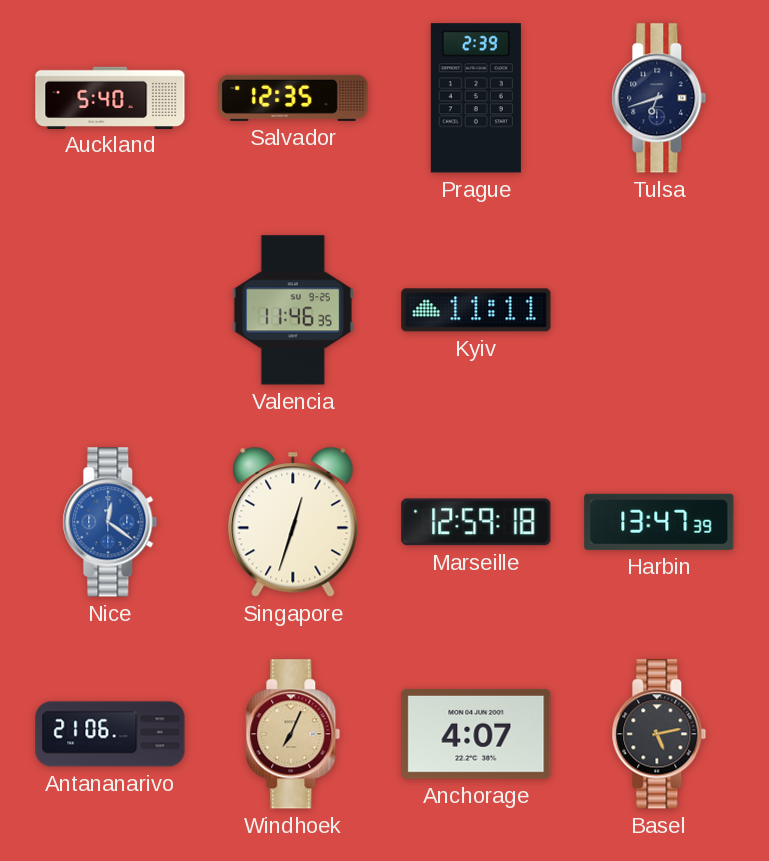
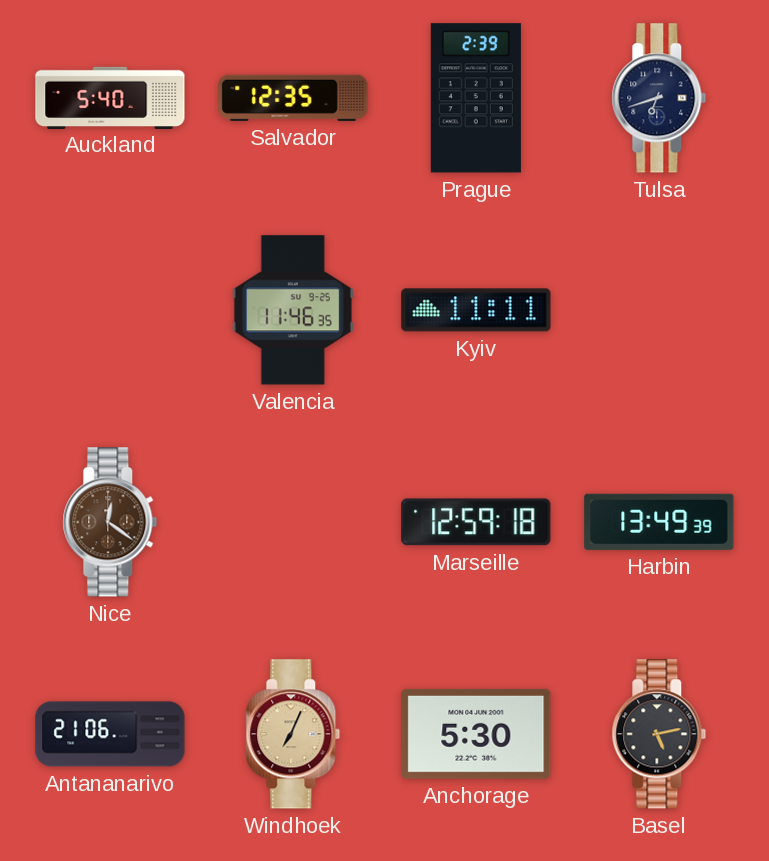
Nice dial: blue -> brown
Singapore: 12:33 -> none
Harbin: 13:47 -> 13:49
Anchorage: 4:07 -> 5:30
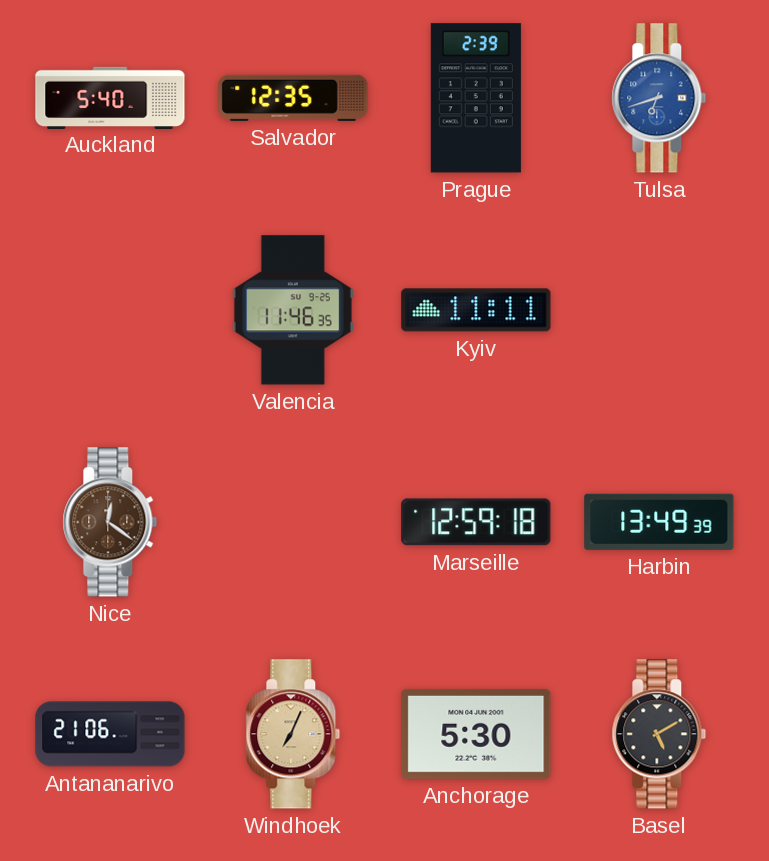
Tulsa dial: navy -> blue
Basel: 5:13 -> 5:10
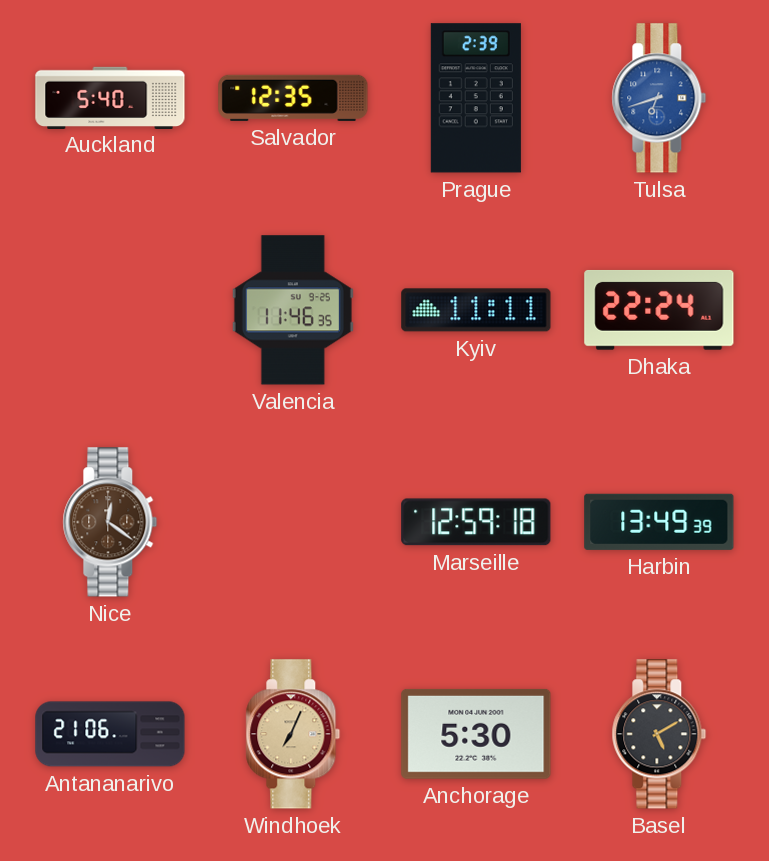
Dhaka: none -> 22:24
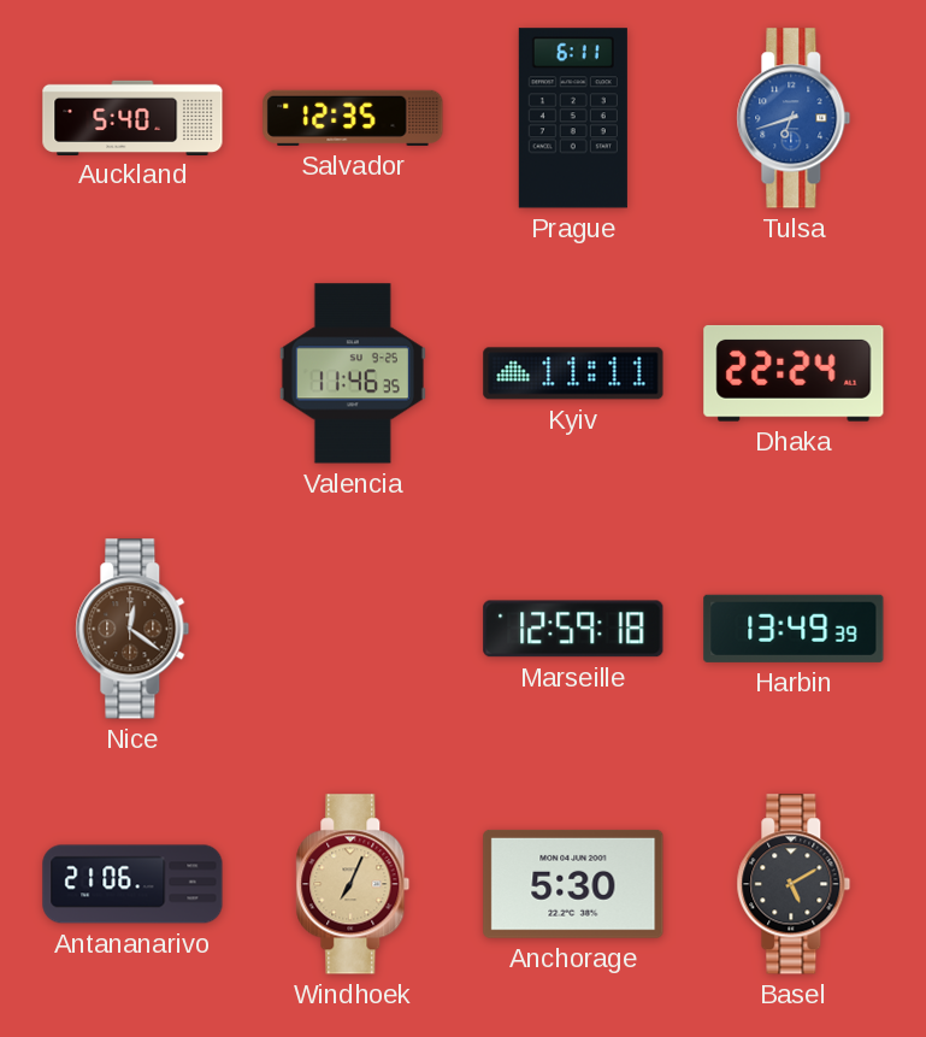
Prague: 2:39 -> 6:11
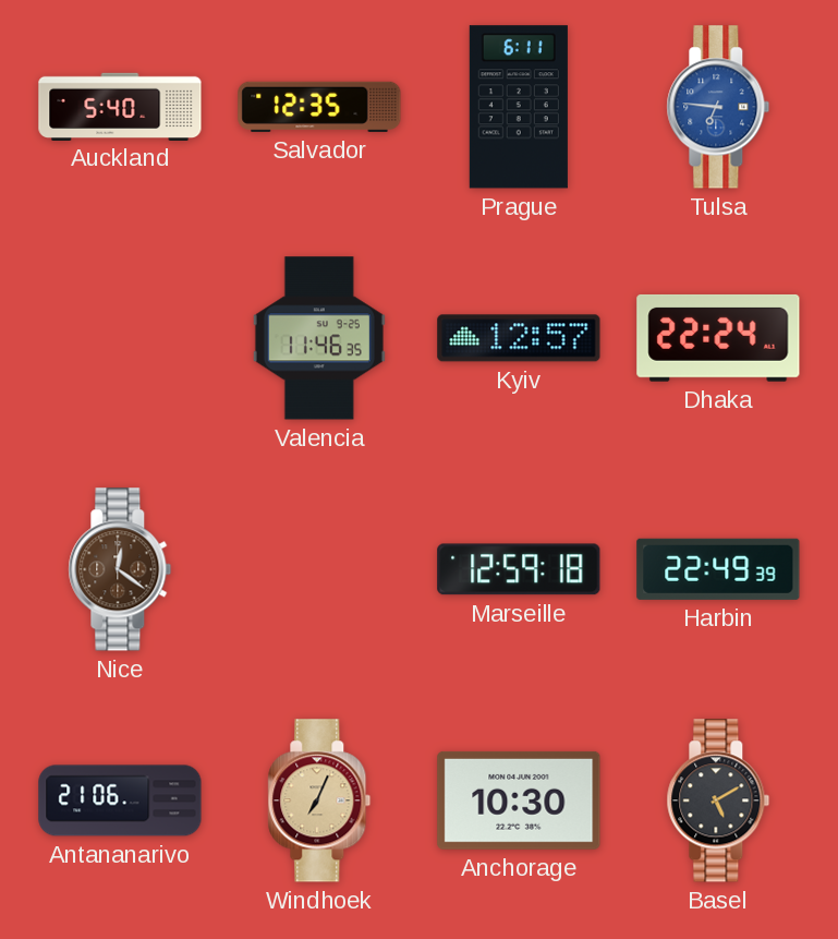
Tulsa: 6:42 -> 6:46
Kyiv: 11:11 -> 12:57
Harbin: 13:49 -> 22:49
Anchorage: 5:30 -> 10:30
